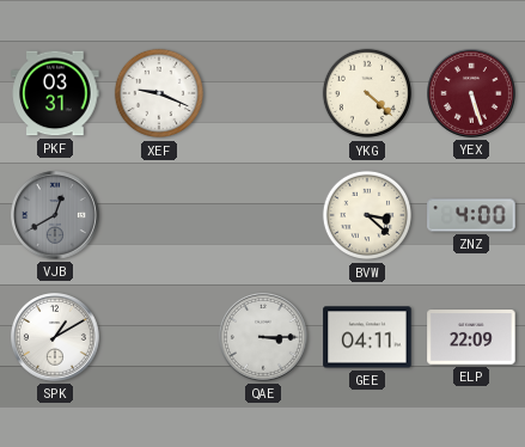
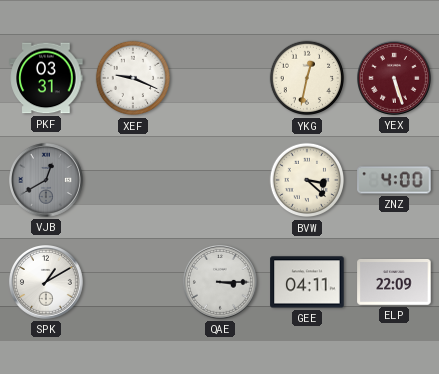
YKG: 4:22 -> 12:32
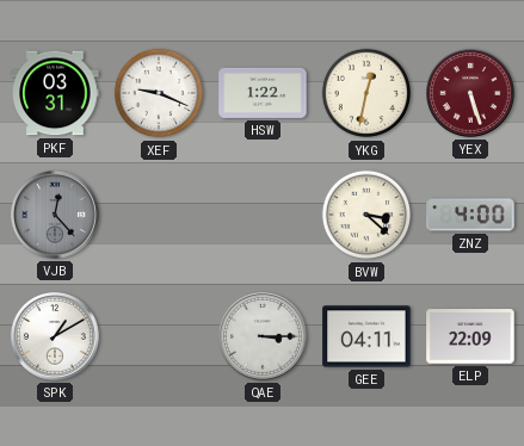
HSW: none -> 1:22
VJB: 12:40 -> 12:23
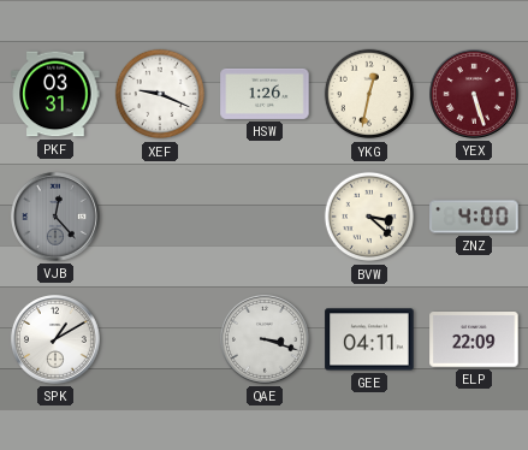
HSW: 1:22 -> 1:26
QAE: 3:15 -> 3:18
